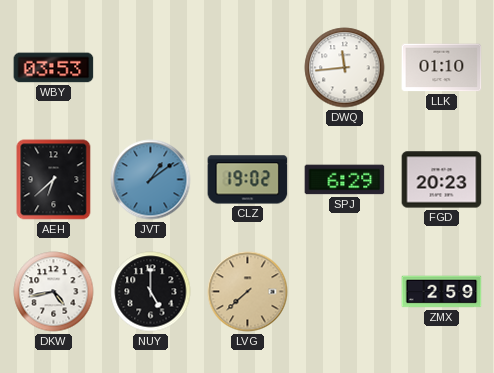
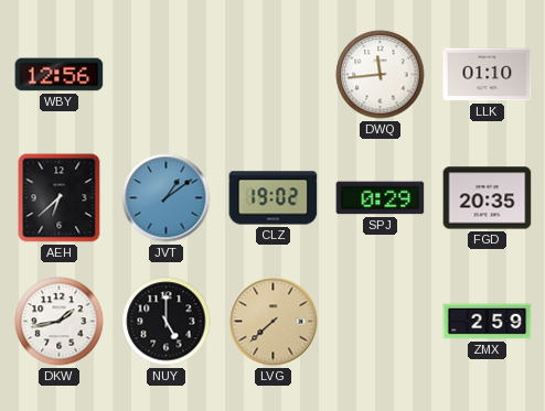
WBY: 03:53 -> 12:56
SPJ: 6:29 -> 0:29
FGD: 20:23 -> 20:35
DKW: 4:43 -> 1:43
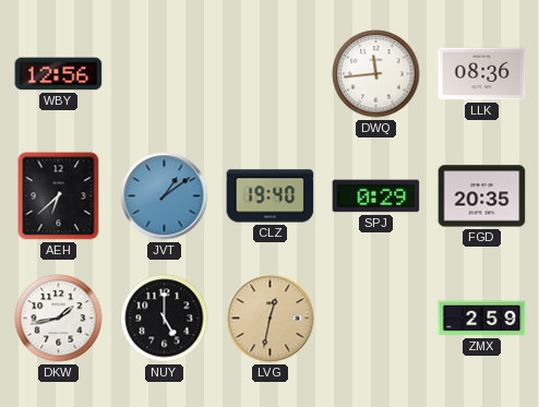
LLK: 01:10 -> 08:36
CLZ: 19:02 -> 19:40
LVG: 7:38 -> 12:32
